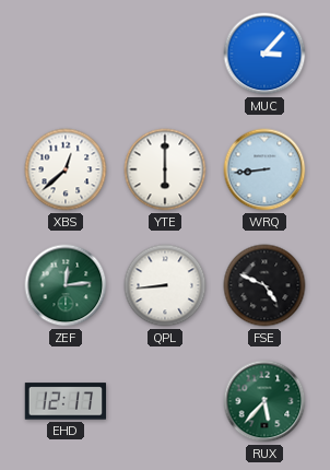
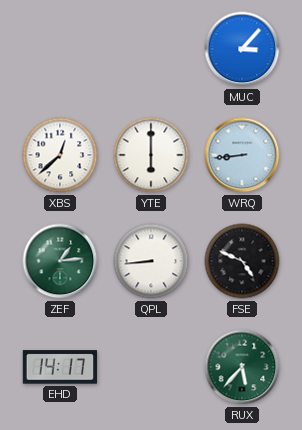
ZEF: 12:14 -> 1:14
EHD: 12:17 -> 14:17
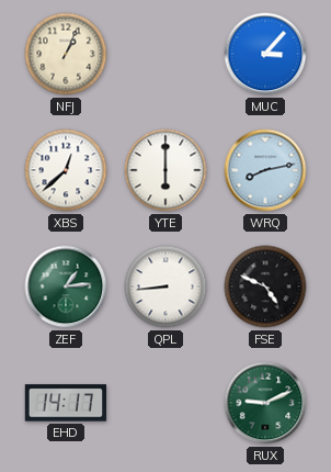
NFJ: none -> 1:04
WRQ: 8:44 -> 8:13
RUX: 5:37 -> 9:11
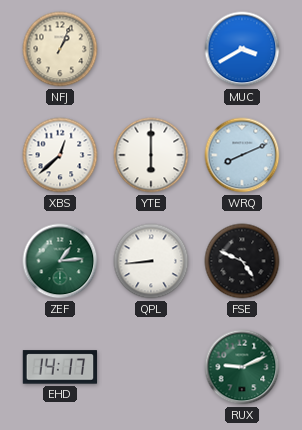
MUC: 3:07 -> 3:40
WRQ: 8:13 -> 8:11
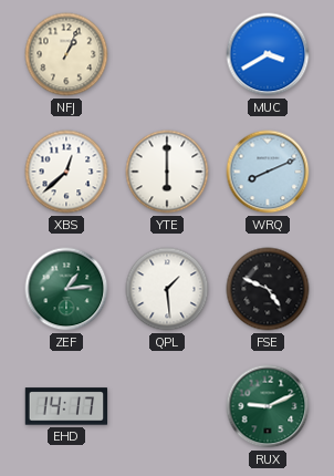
QPL: 8:44 -> 1:29
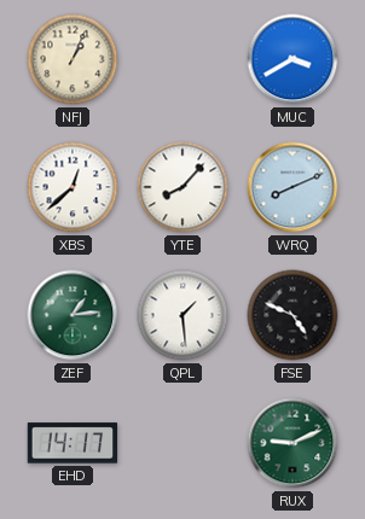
YTE: 6:00 -> 8:07
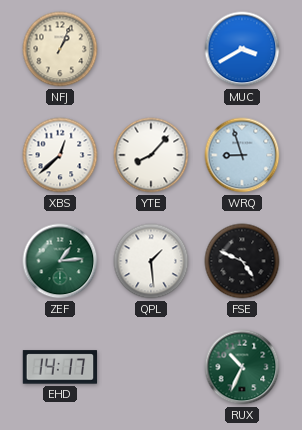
WRQ: 8:11 -> 8:57
RUX: 9:11 -> 10:34
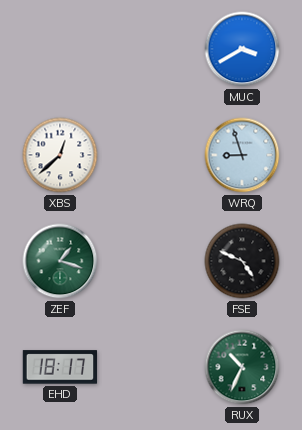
NFJ: 1:04 -> none
YTE: 8:07 -> none
ZEF: 1:14 -> 1:18
QPL: 1:29 -> none
EHD: 14:17 -> 18:17
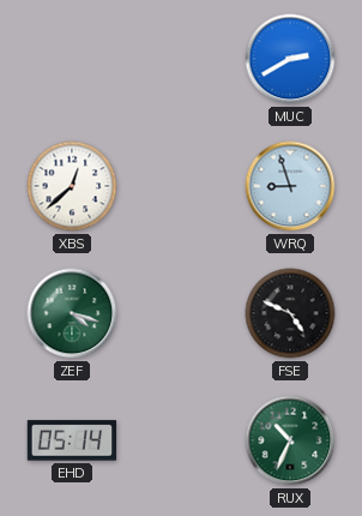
MUC: 3:40 -> 2:40
ZEF: 1:18 -> 4:18
EHD: 18:17 -> 05:14
